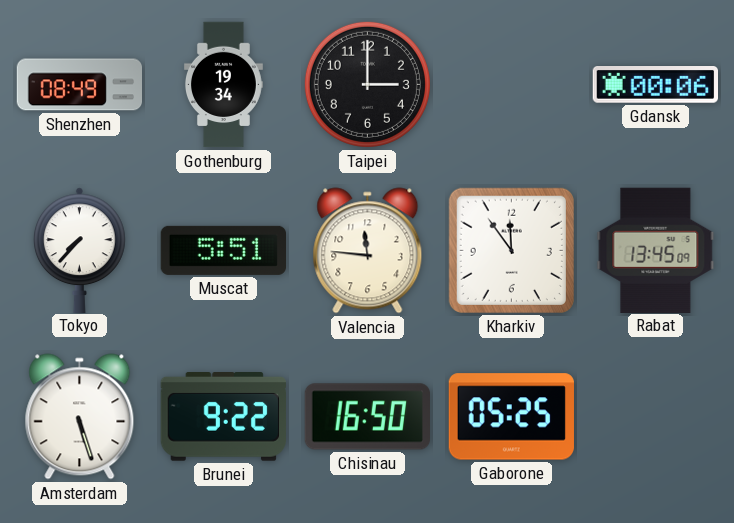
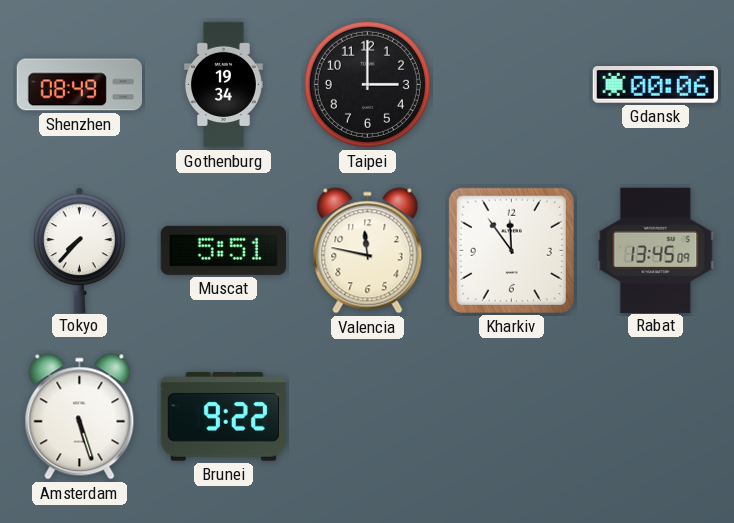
Valencia: 11:46 -> 11:47
Chisinau: 16:50 -> none
Gaborone: 05:25 -> none
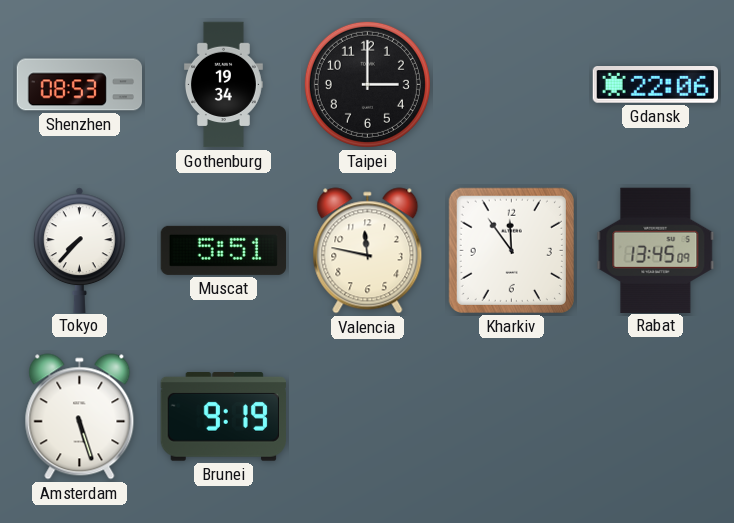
Shenzhen: 08:49 -> 08:53
Gdansk: 00:06 -> 22:06
Brunei: 9:22 -> 9:19
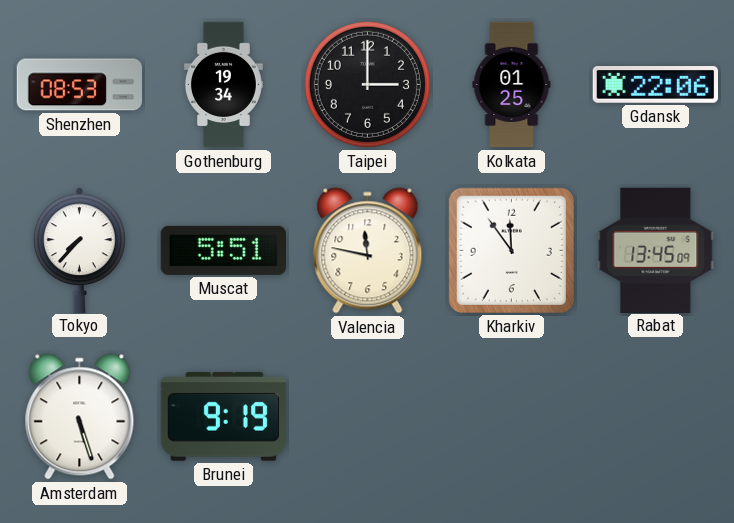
Kolkata: none -> 01:25
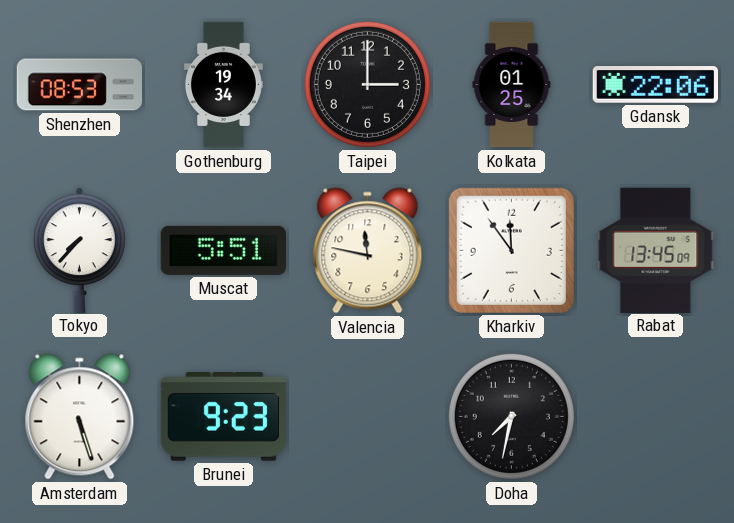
Brunei: 9:19 -> 9:23
Doha: none -> 7:32
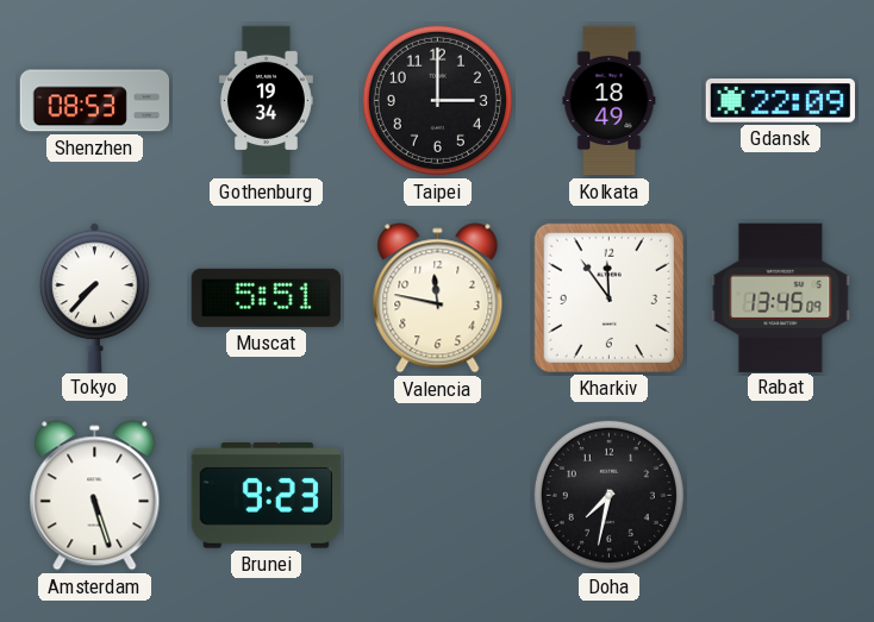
Kolkata: 01:25 -> 18:49
Gdansk: 22:06 -> 22:09
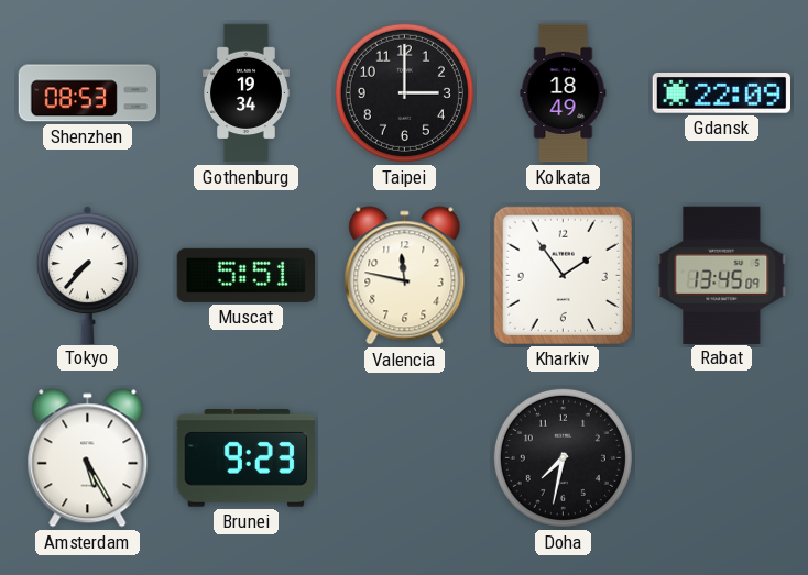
Kharkiv: 11:54 -> 1:54
Amsterdam: 5:27 -> 5:25
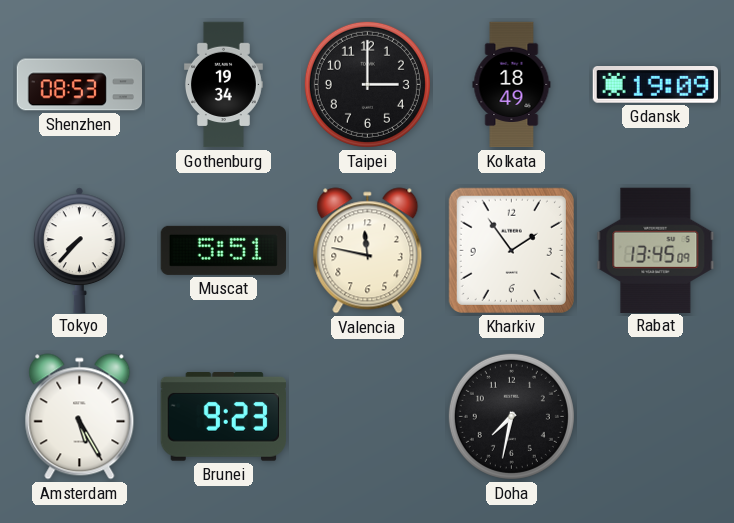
Gdansk: 22:09 -> 19:09
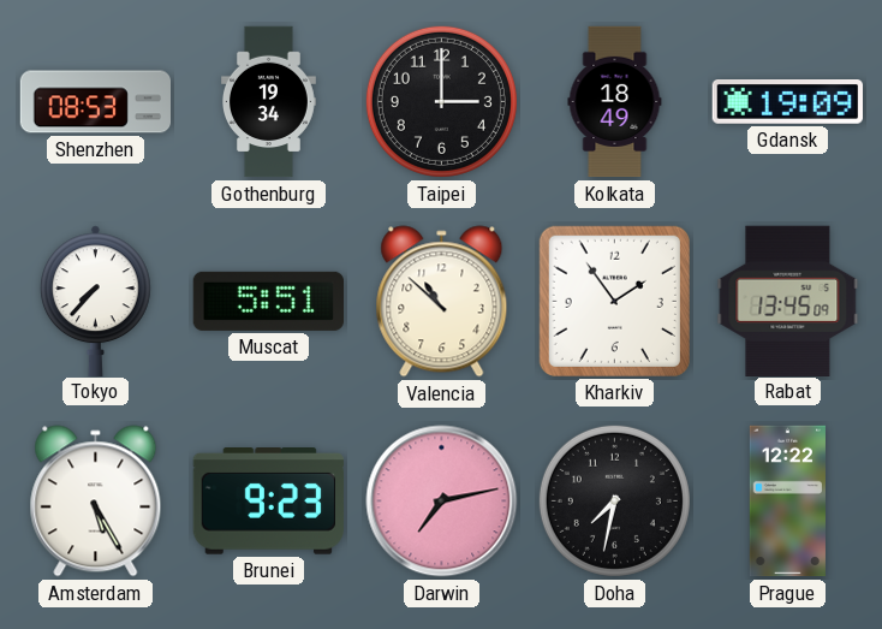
Valencia: 11:47 -> 10:52
Darwin: none -> 7:13
Prague: none -> 12:22
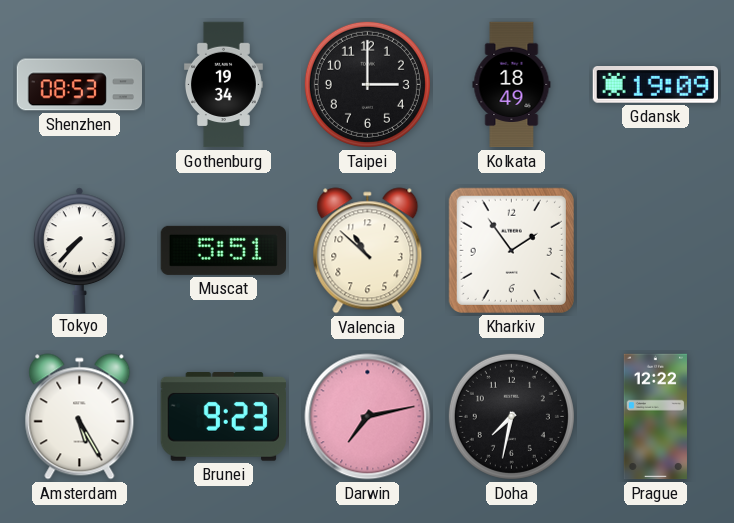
Rabat: 13:45 -> none
